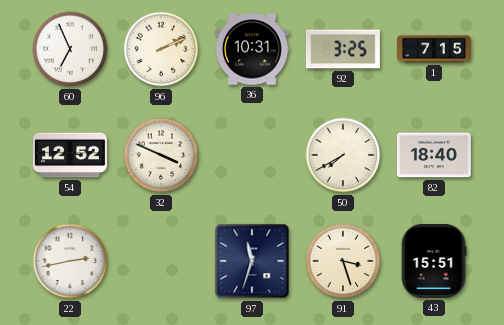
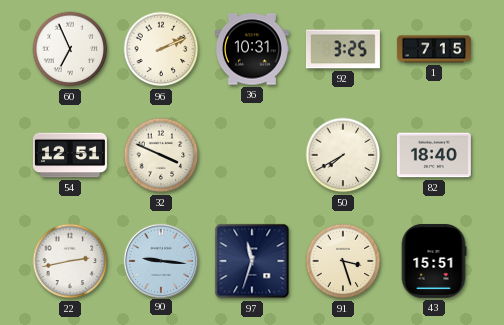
54: 12:52 -> 12:51
90: none -> 9:16
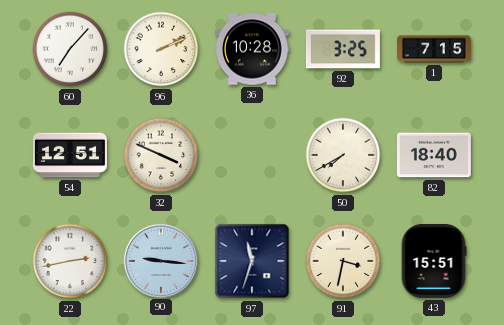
60: 6:56 -> 7:07
36: 10:31 -> 10:28
91: 3:27 -> 3:32
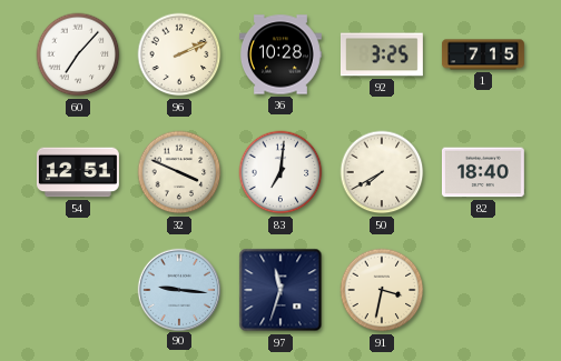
83: none -> 7:01
22: 2:43 -> none
43: 15:51 -> none
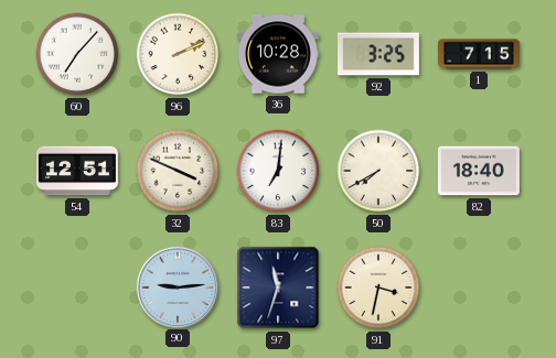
90: 9:16 -> 9:14
